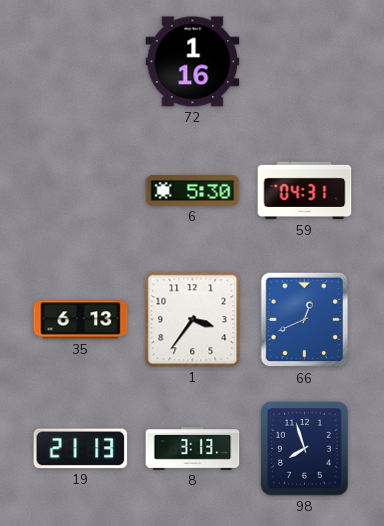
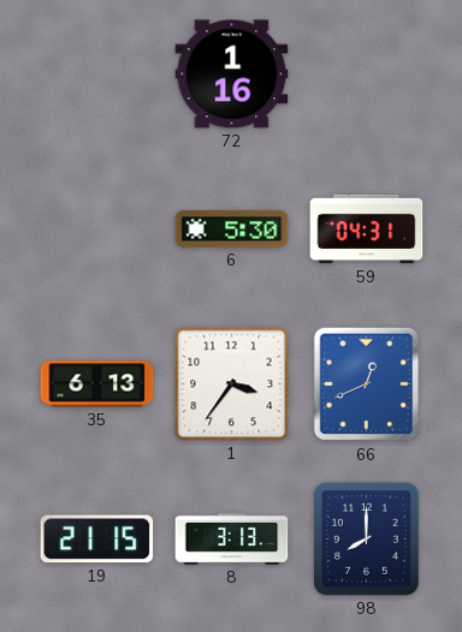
19: 21:13 -> 21:15
98: 7:57 -> 8:00
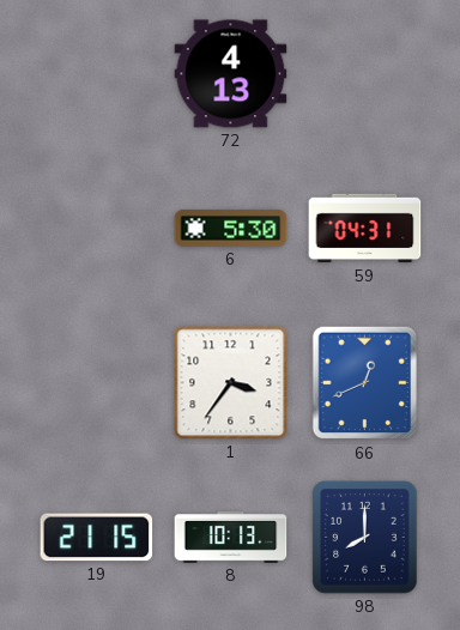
72: 1:16 -> 4:13
35: 6:13 -> none
8: 3:13 -> 10:13
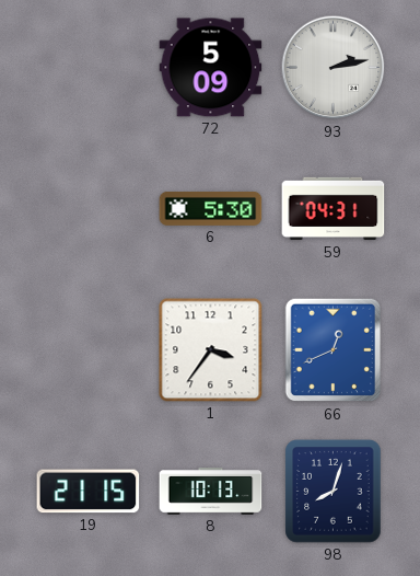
72: 4:13 -> 5:09
93: none -> 2:13
98: 8:00 -> 8:03
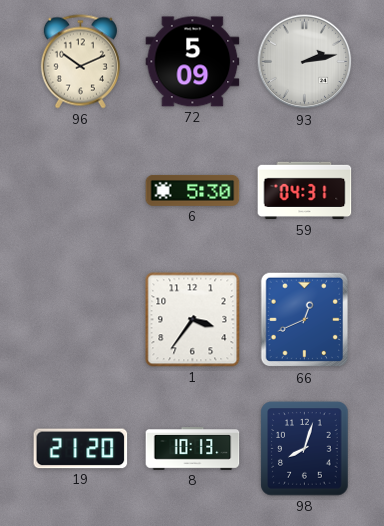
96: none -> 10:11
19: 21:15 -> 21:20
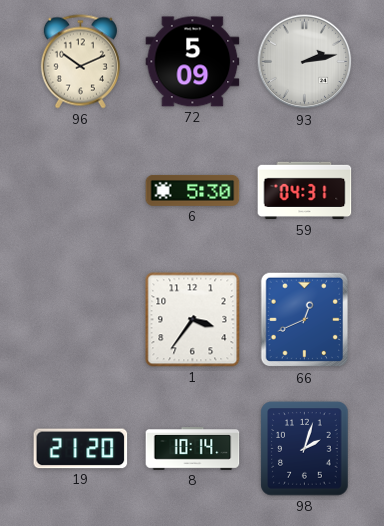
8: 10:13 -> 10:14
98: 8:03 -> 2:03
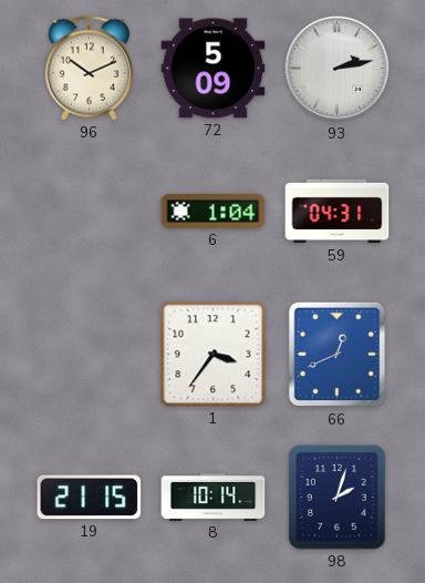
6: 5:30 -> 1:04
19: 21:20 -> 21:15
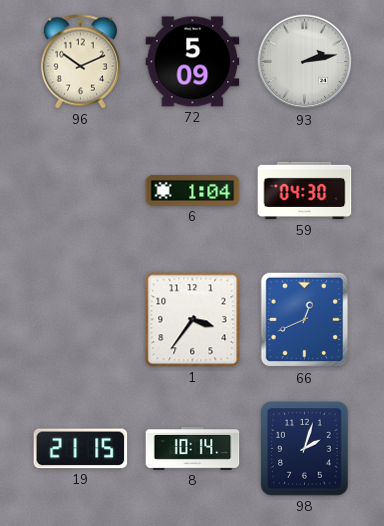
59: 04:31 -> 04:30
